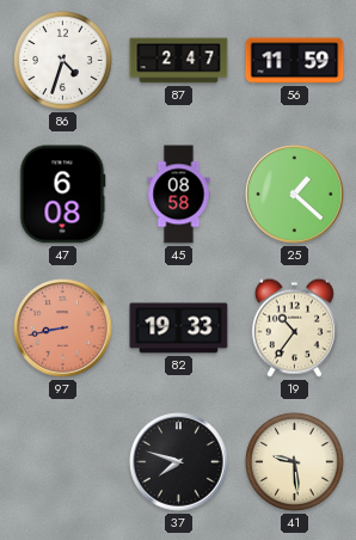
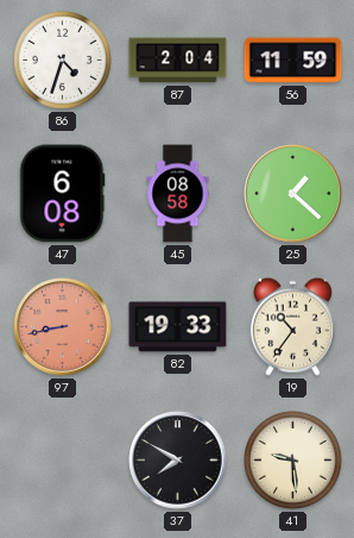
87: 2:47 -> 2:04
37: 7:48 -> 7:50
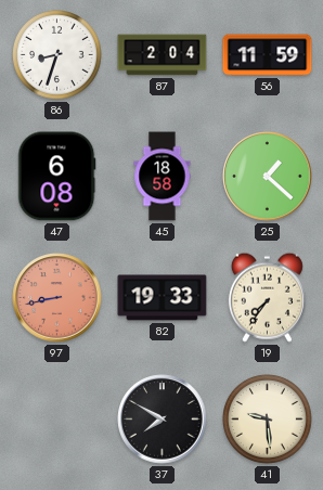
86: 4:33 -> 8:33
45: 08:58 -> 18:58
19: 10:36 -> 7:36
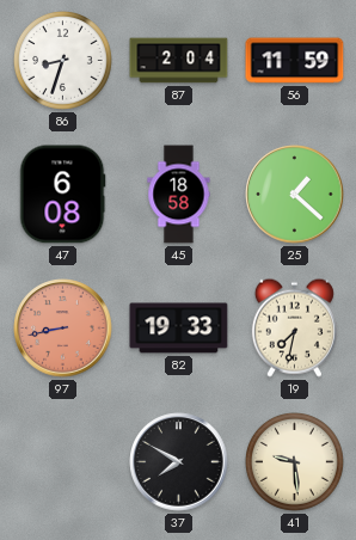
19: 7:36 -> 7:32
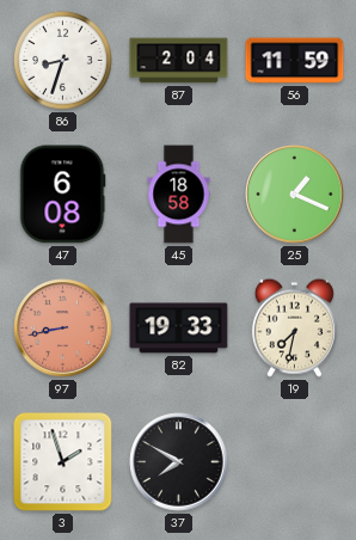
25: 1:22 -> 1:19
3: none -> 1:57
41: 9:29 -> none
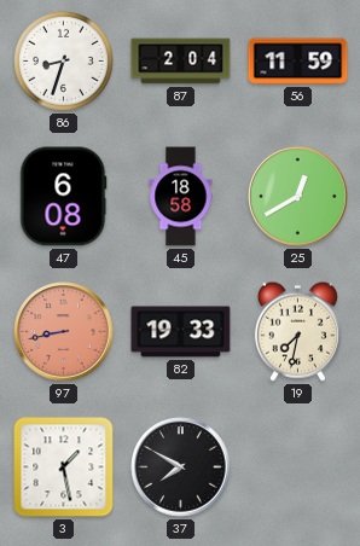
25: 1:19 -> 12:40
3: 1:57 -> 1:28
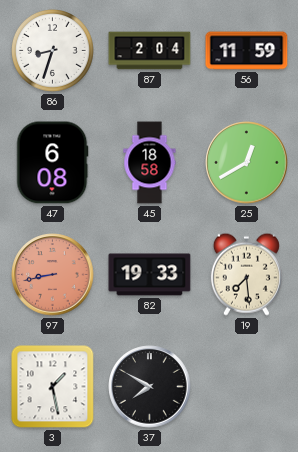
19: 7:32 -> 7:29
